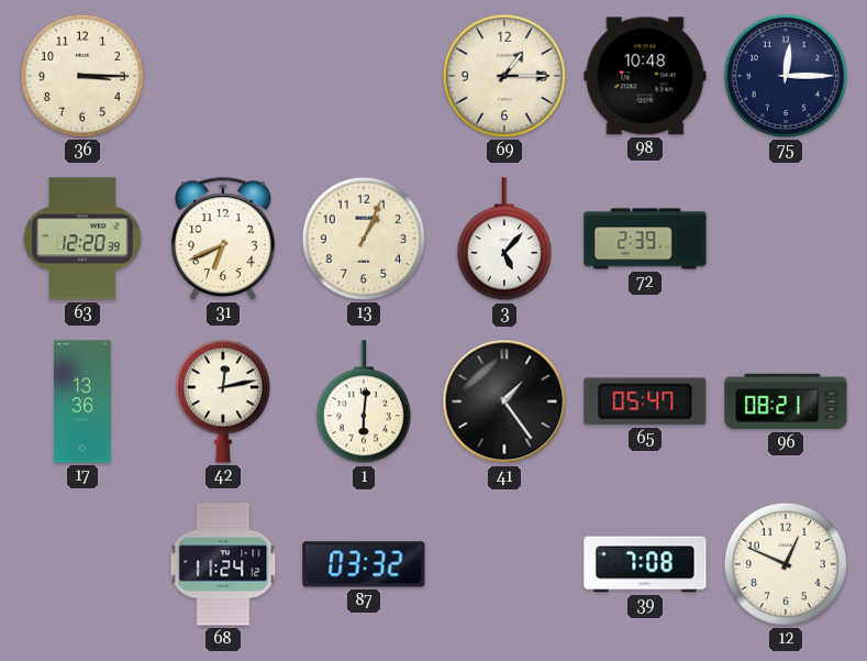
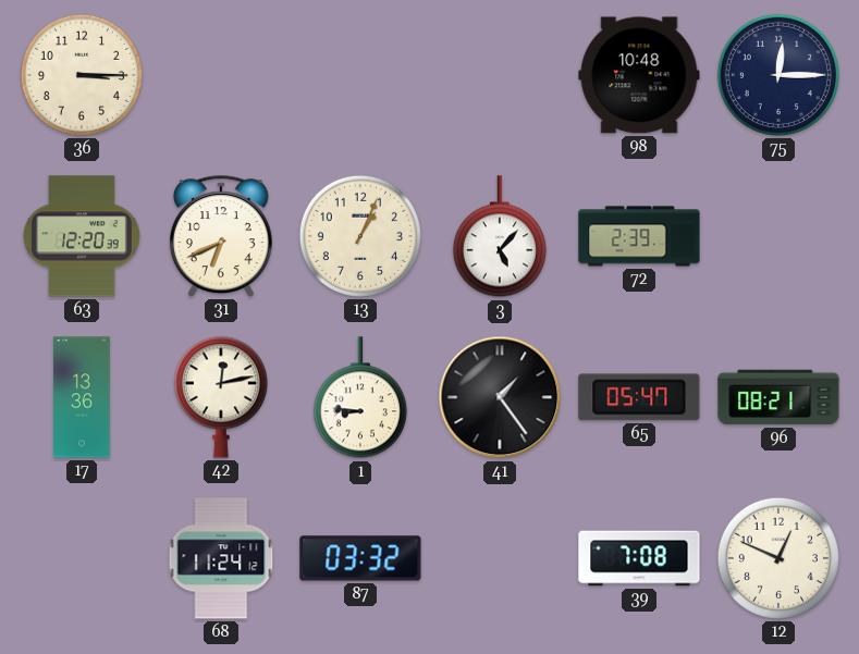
69: 1:15 -> none
1: 6:01 -> 8:46
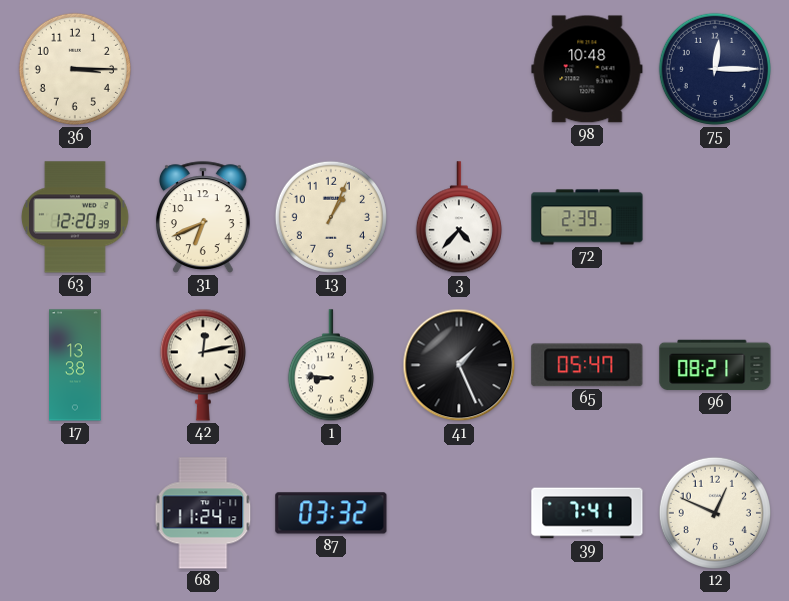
3: 5:07 -> 4:37
17: 13:36 -> 13:38
41: 1:24 -> 1:26
39: 7:08 -> 7:41
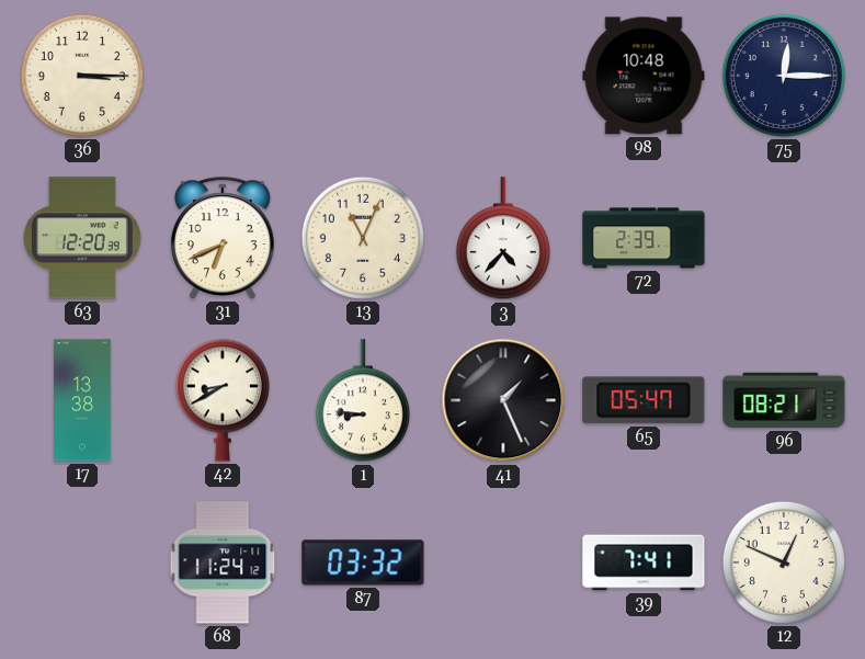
13: 1:04 -> 11:04
42: 12:13 -> 8:40
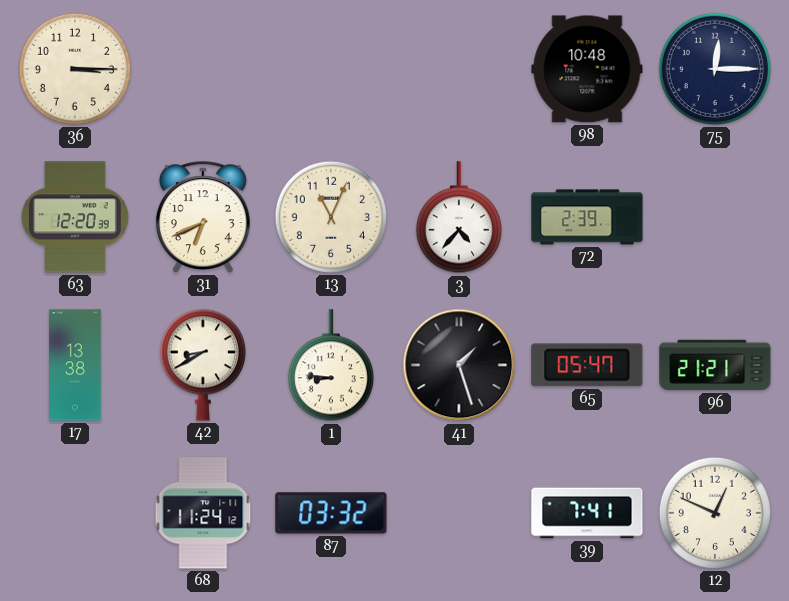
41: 1:26 -> 1:27
96: 08:21 -> 21:21
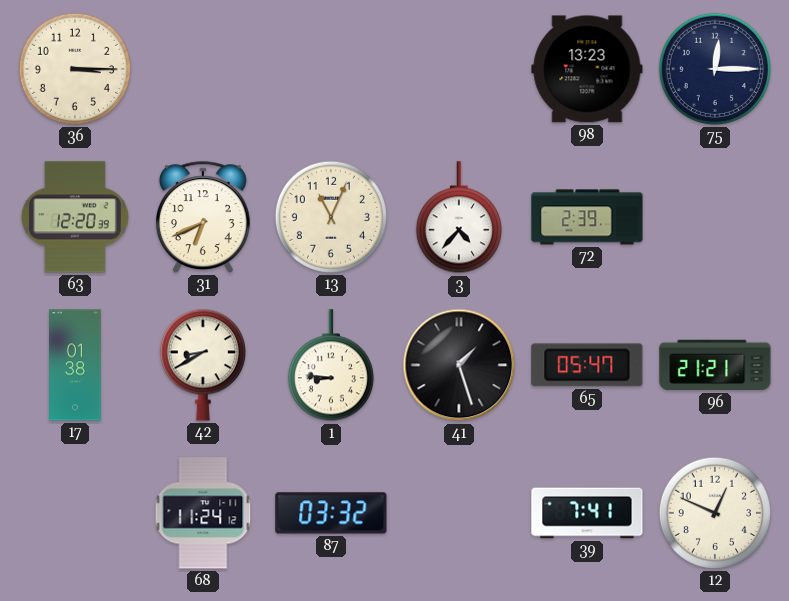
98: 10:48 -> 13:23
17: 13:38 -> 01:38
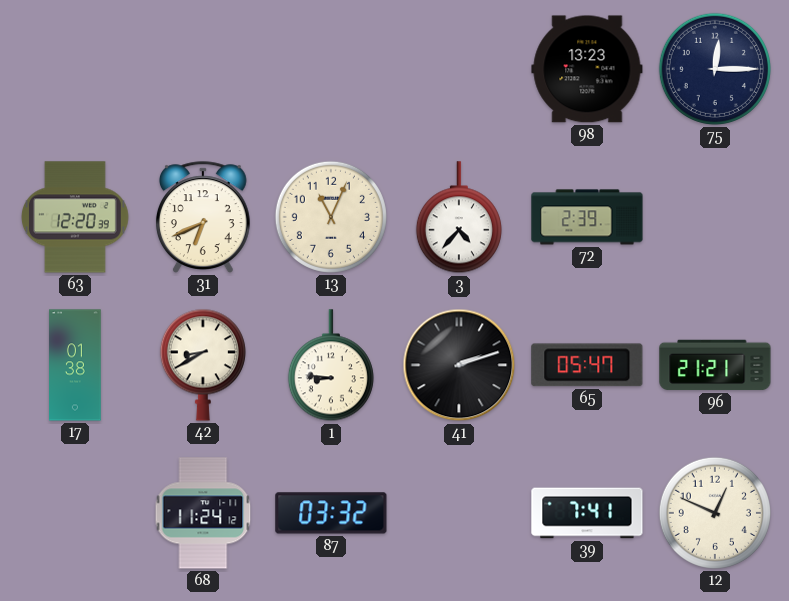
36: 3:15 -> none
41: 1:27 -> 2:12
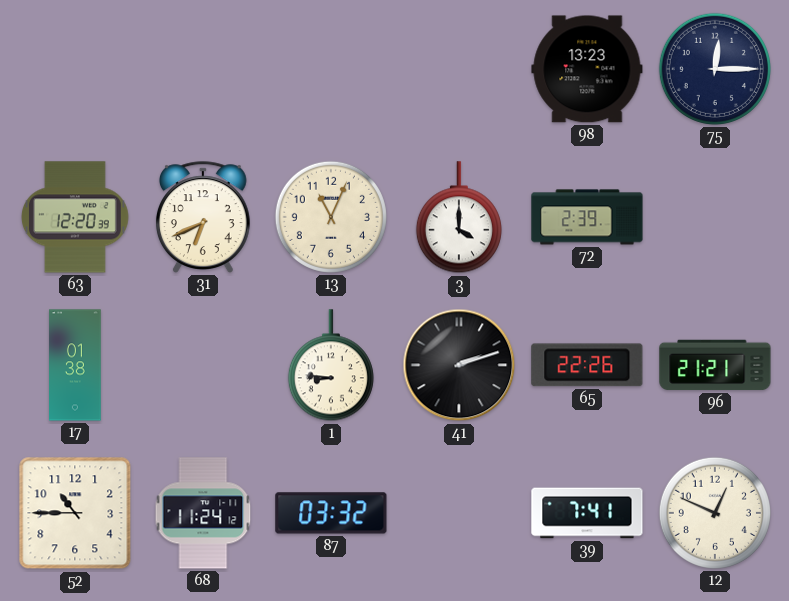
3: 4:37 -> 4:00
42: 8:40 -> none
65: 05:47 -> 22:26
52: none -> 10:45
